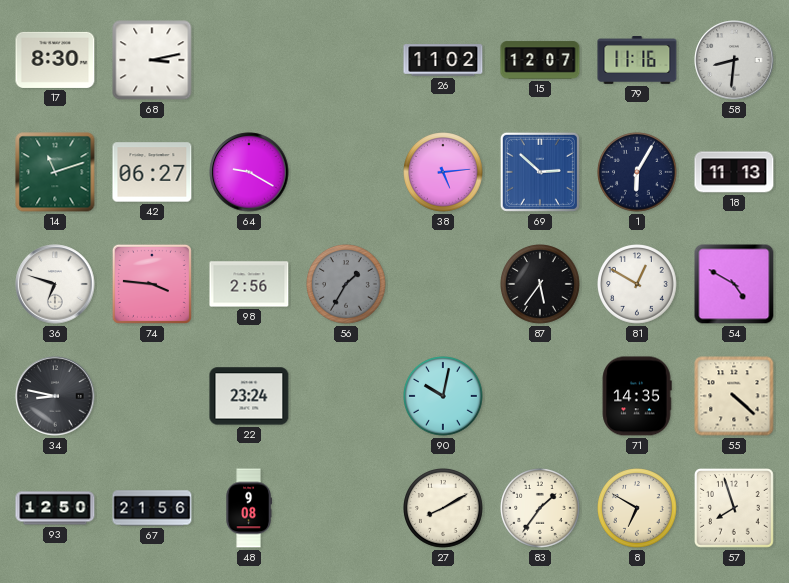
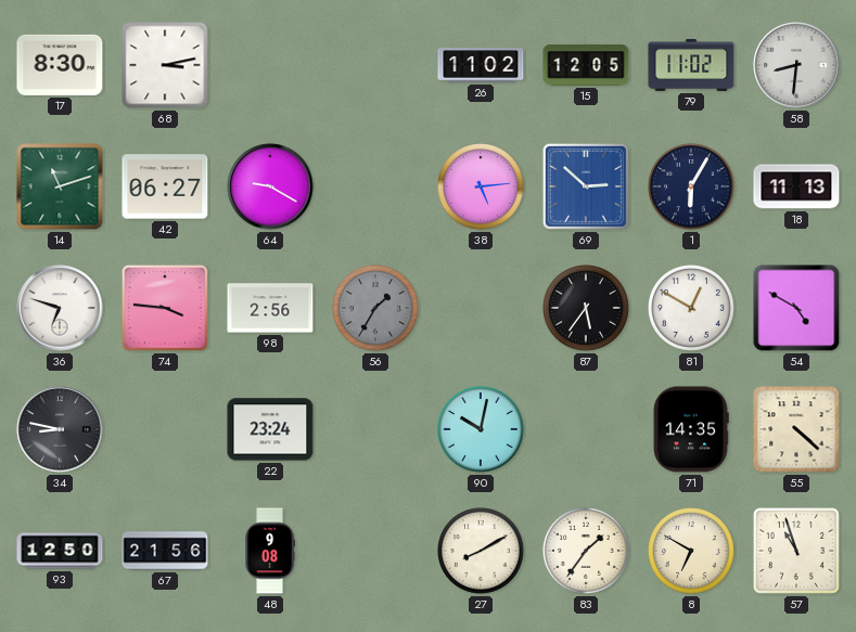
15: 12:07 -> 12:05
79: 11:16 -> 11:02
57: 7:57 -> 10:57
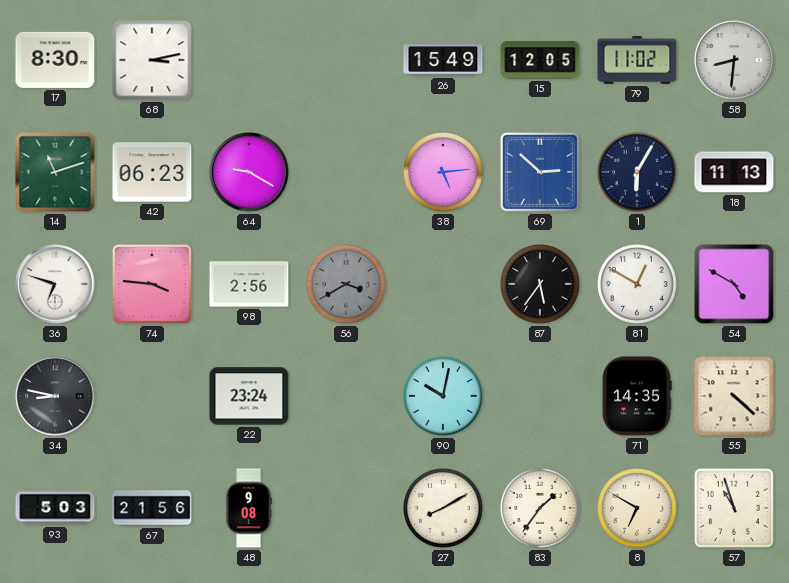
26: 11:02 -> 15:49
42: 06:27 -> 06:23
56: 1:35 -> 3:40
93: 12:50 -> 5:03
